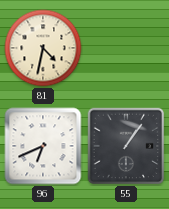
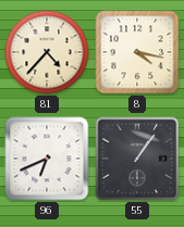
81: 4:32 -> 4:37
8: none -> 4:17
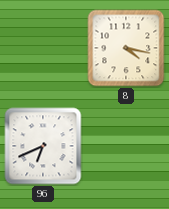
81: 4:37 -> none
55: 1:06 -> none
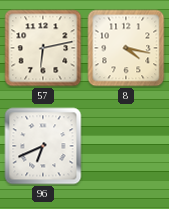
57: none -> 6:13
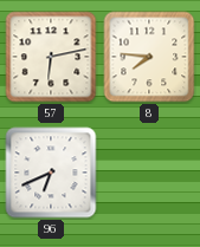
8: 4:17 -> 7:46
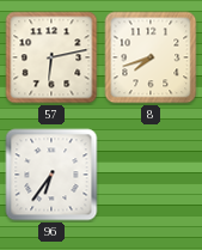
8: 7:46 -> 7:42
96: 6:41 -> 6:36
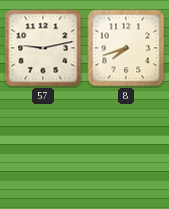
57: 6:13 -> 9:13
96: 6:36 -> none
